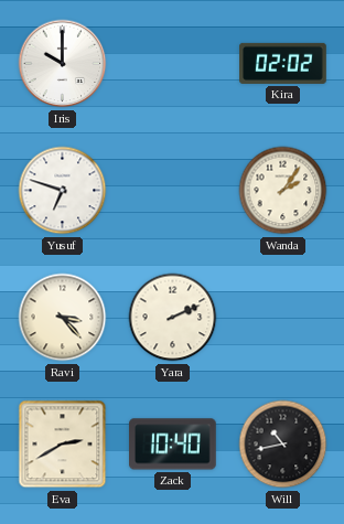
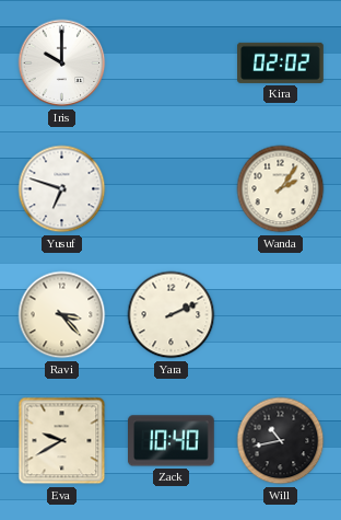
Eva: 2:40 -> 9:40
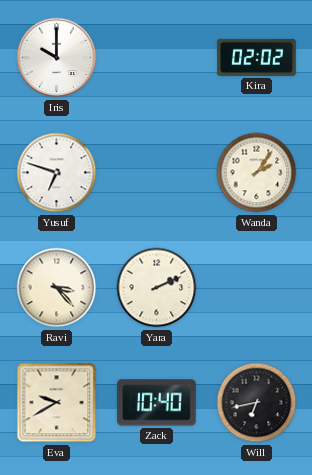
Will: 10:43 -> 6:43
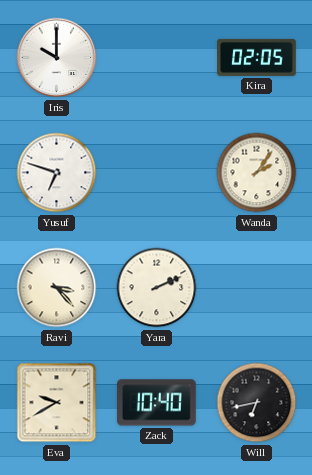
Kira: 02:02 -> 02:05
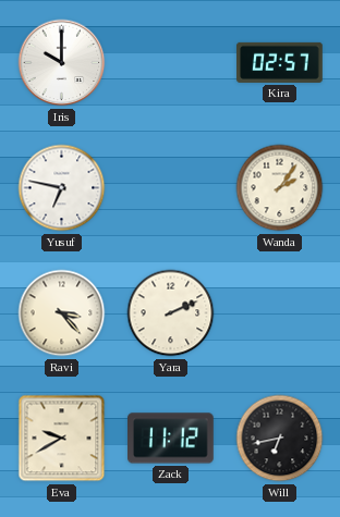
Kira: 02:05 -> 02:57
Yusuf: 6:48 -> 6:47
Zack: 10:40 -> 11:12
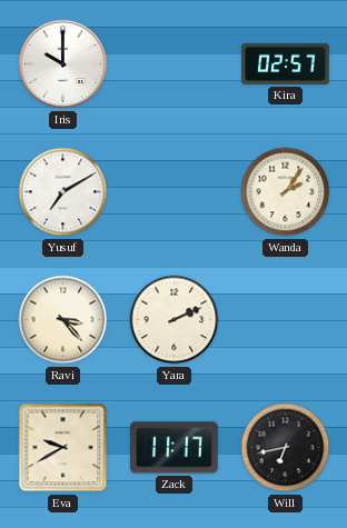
Yusuf: 6:47 -> 7:10
Zack: 11:12 -> 11:17
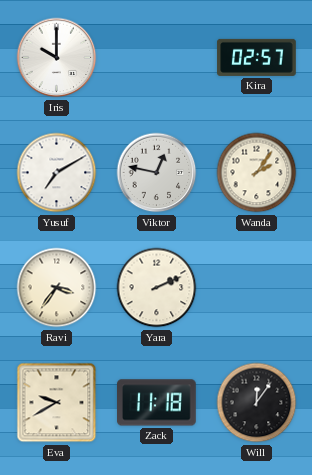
Viktor: none -> 12:47
Ravi: 3:23 -> 3:36
Zack: 11:17 -> 11:18
Will: 6:43 -> 12:06
